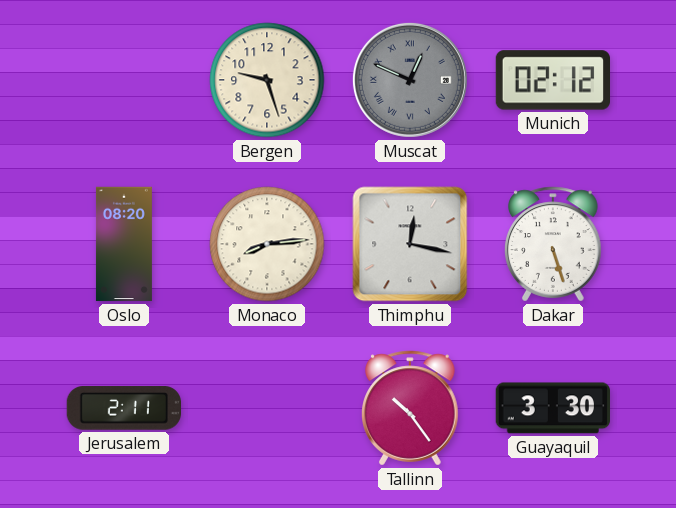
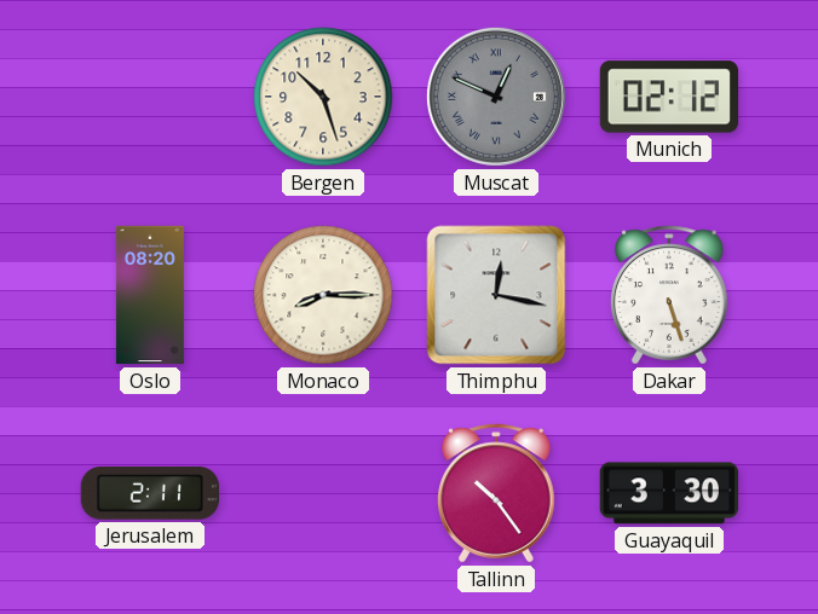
Bergen: 9:27 -> 10:27
Monaco: 8:14 -> 8:15
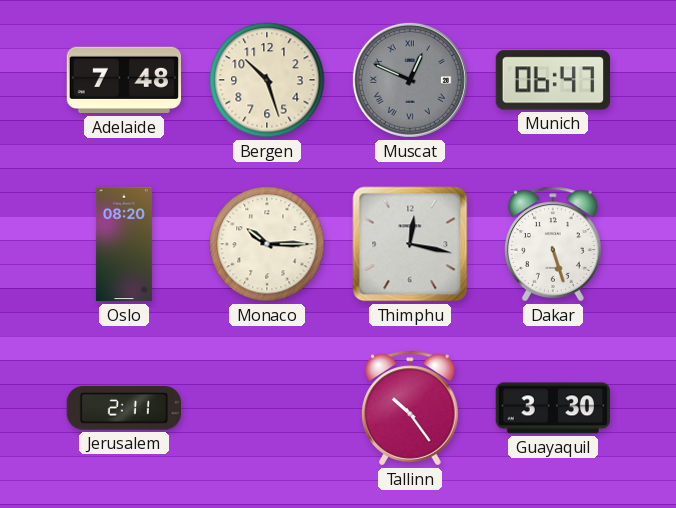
Adelaide: none -> 7:48
Munich: 02:12 -> 06:47
Monaco: 8:15 -> 10:15
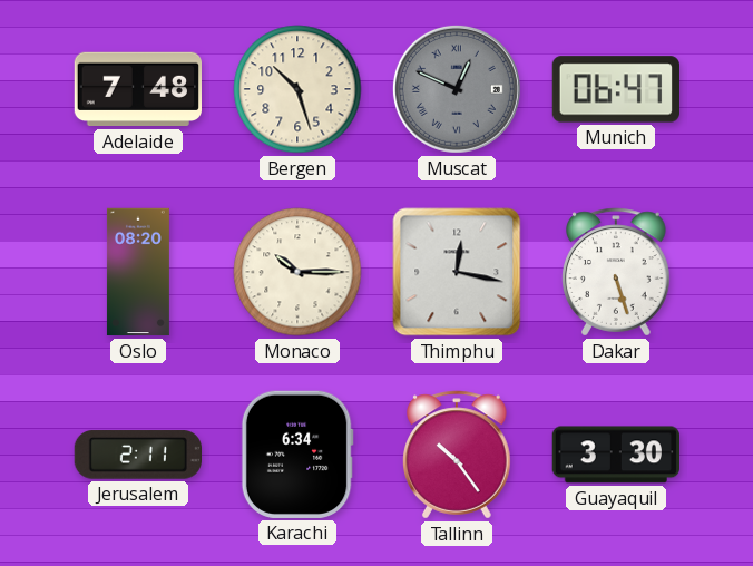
Karachi: none -> 6:34
